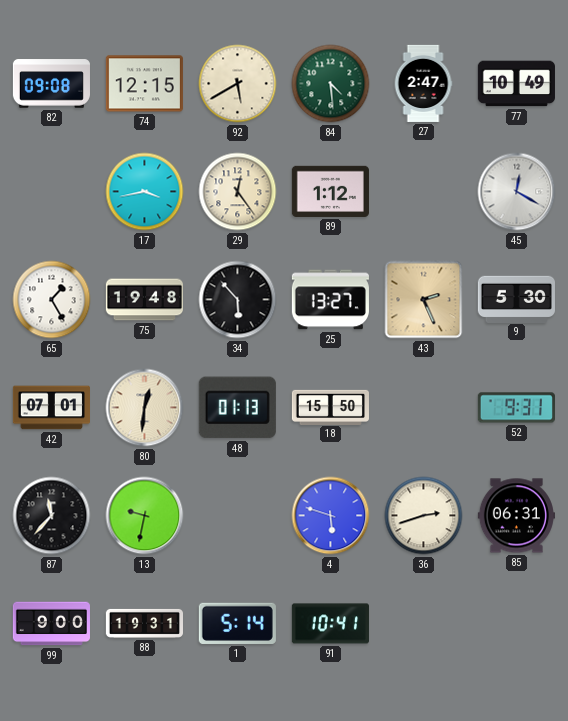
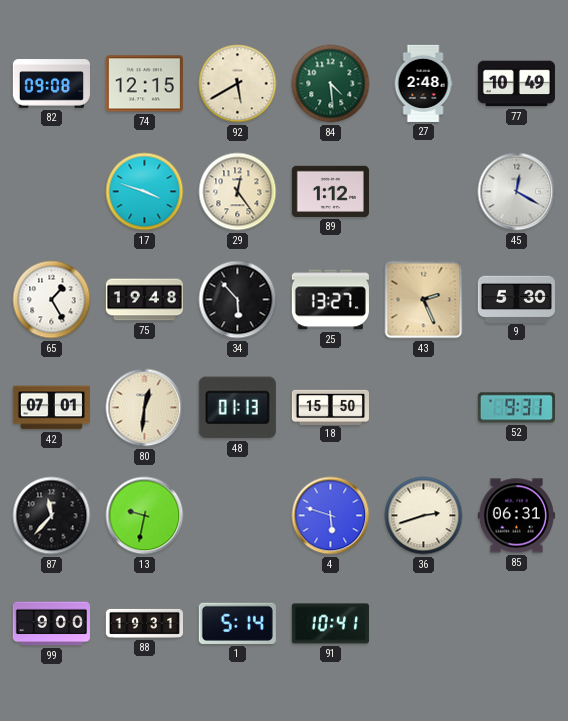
27: 2:47 -> 2:48
17: 3:43 -> 3:48
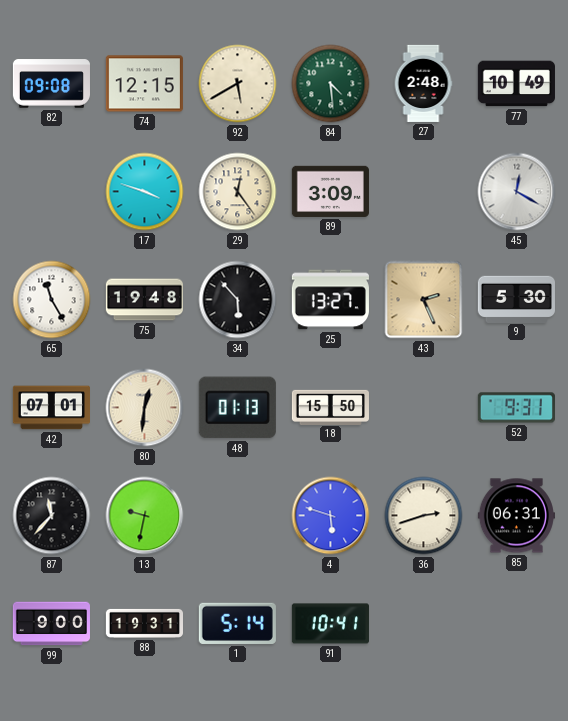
89: 1:12 -> 3:09
65: 1:25 -> 11:25
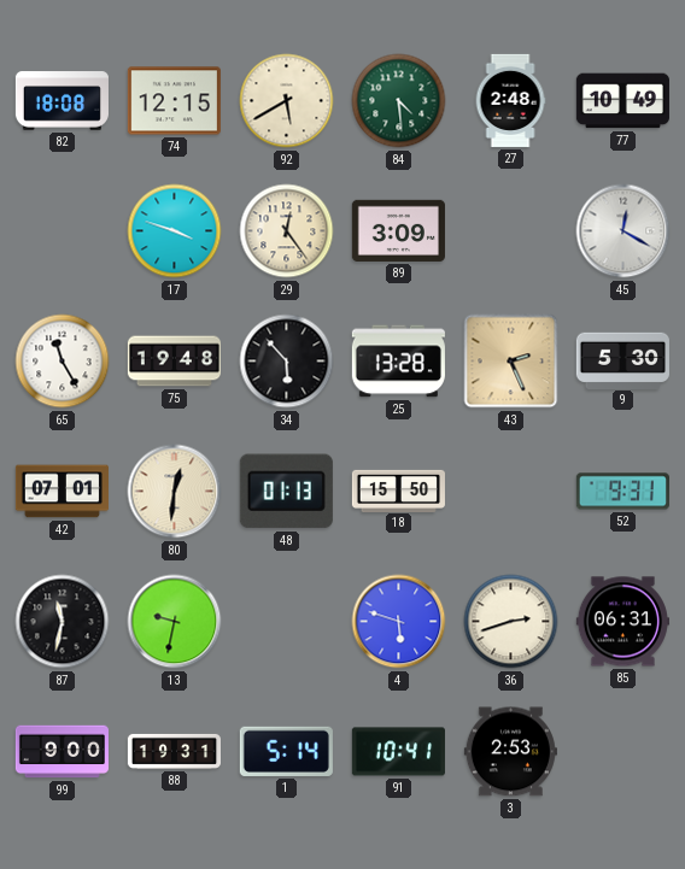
82: 09:08 -> 18:08
25: 13:27 -> 13:28
87: 11:37 -> 11:32
3: none -> 2:53
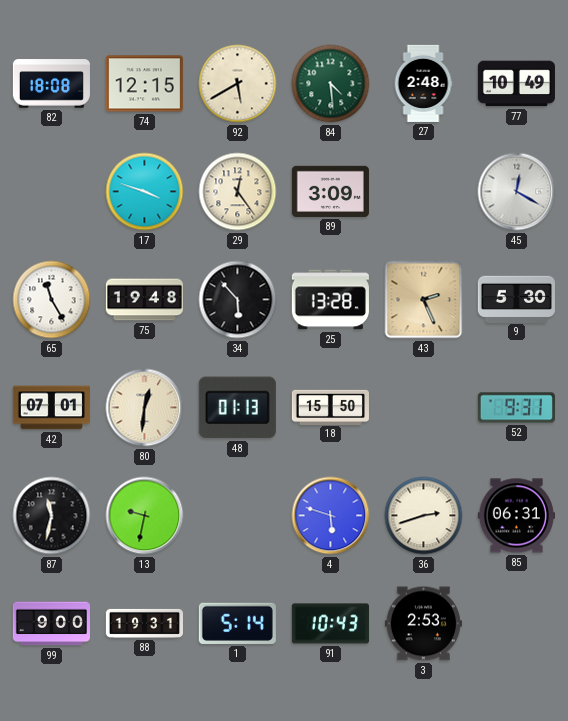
91: 10:41 -> 10:43
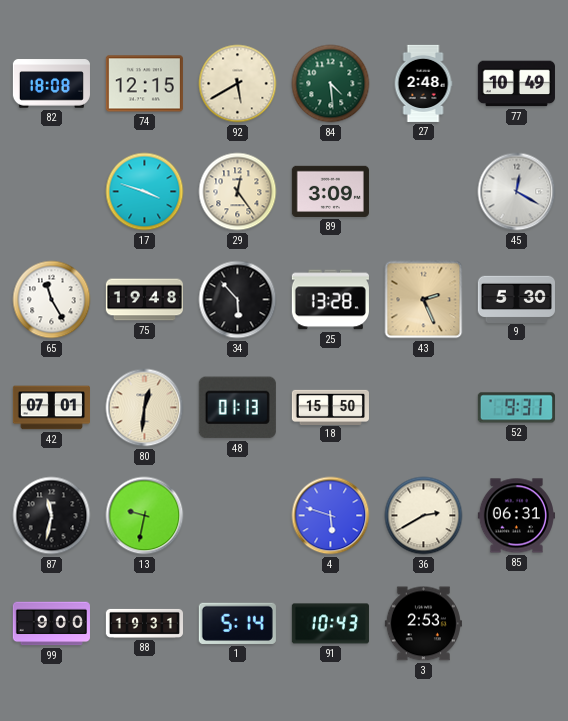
36: 2:42 -> 2:40
